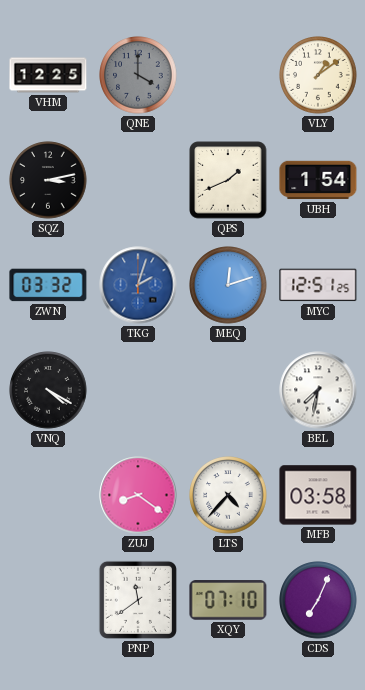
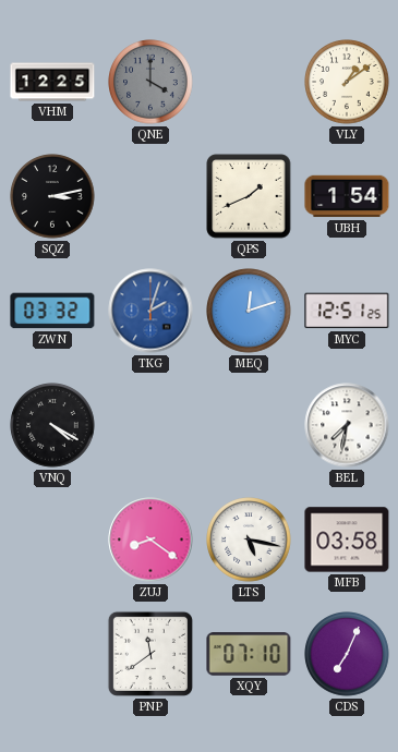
LTS: 4:37 -> 5:17
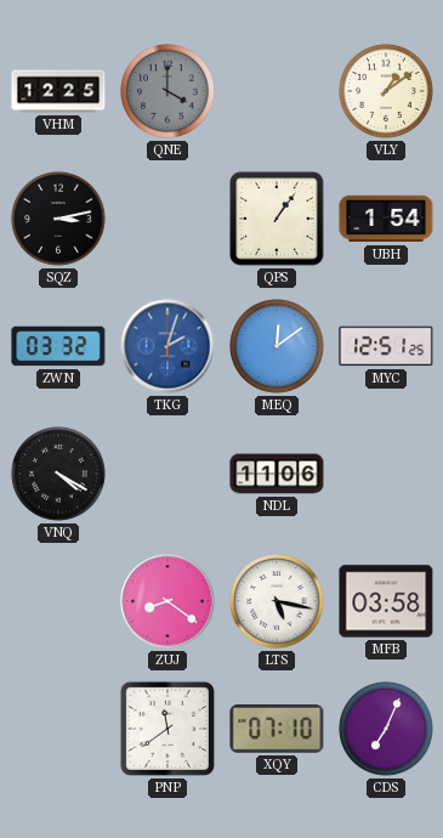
QPS: 1:41 -> 1:06
MEQ: 12:12 -> 12:09
NDL: none -> 11:06
BEL: 7:32 -> none
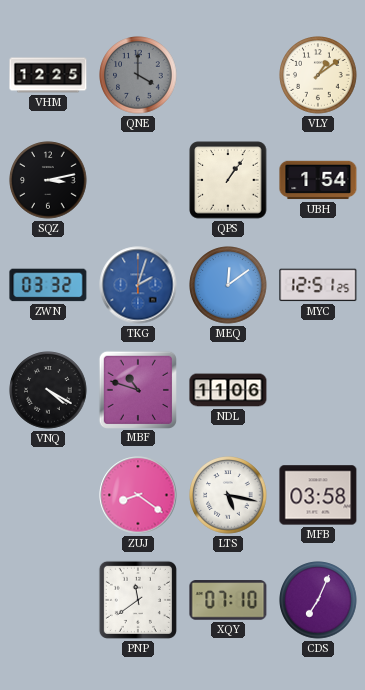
MBF: none -> 10:48
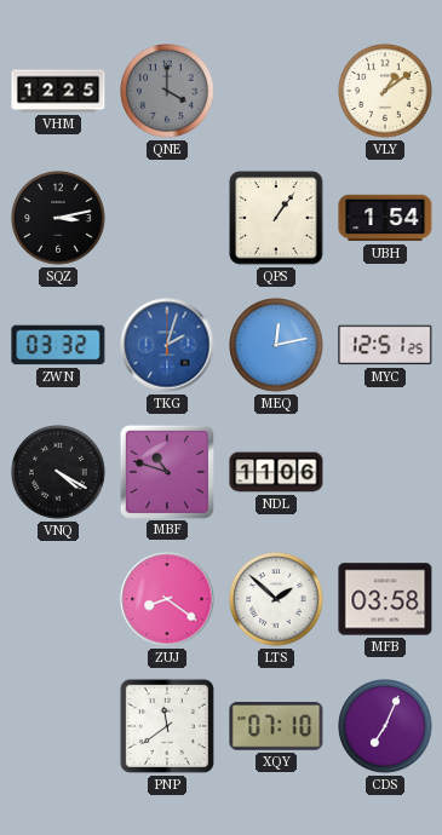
MEQ: 12:09 -> 12:13
LTS: 5:17 -> 1:52
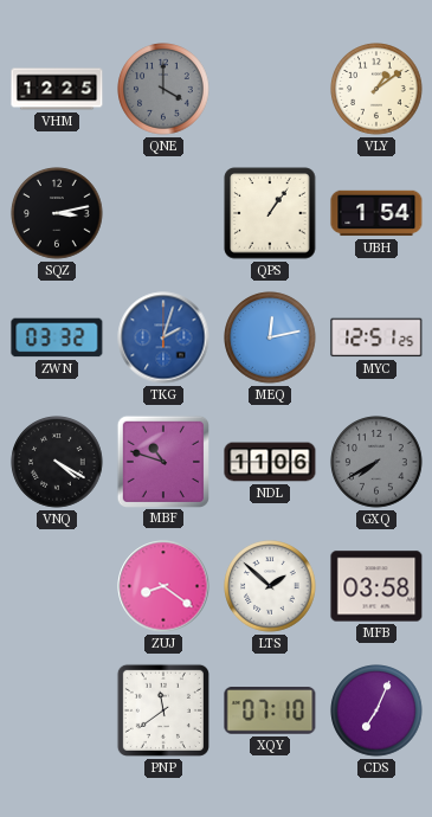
GXQ: none -> 7:40
